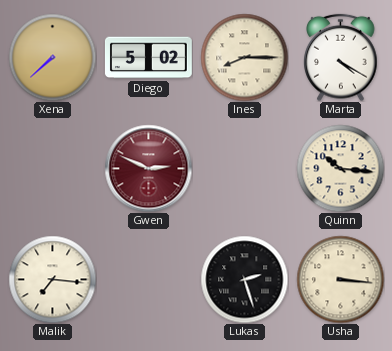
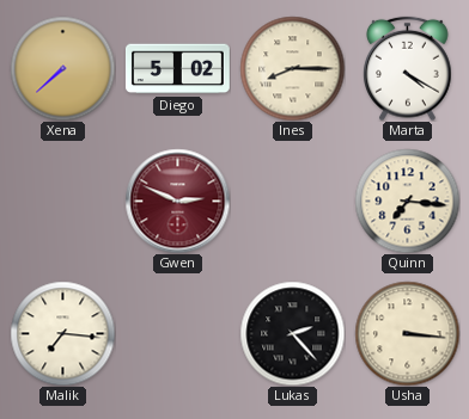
Quinn: 10:16 -> 7:16
Lukas: 2:27 -> 2:23
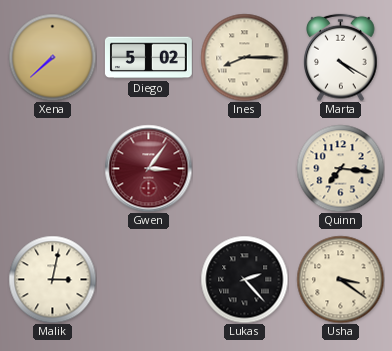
Gwen: 2:49 -> 3:06
Malik: 7:16 -> 3:02
Usha: 3:16 -> 3:21
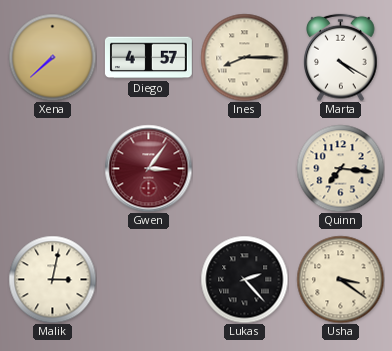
Diego: 5:02 -> 4:57
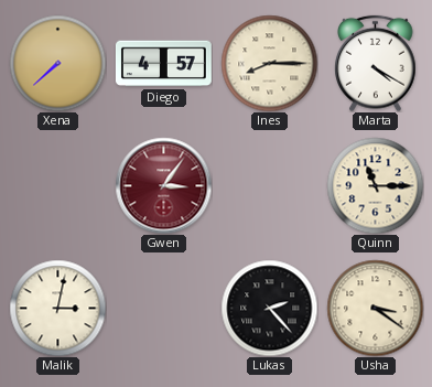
Quinn: 7:16 -> 11:15
